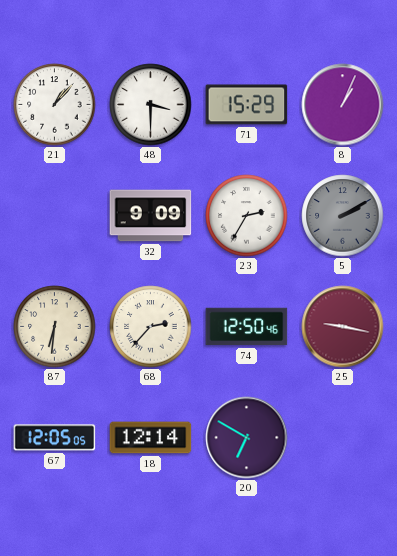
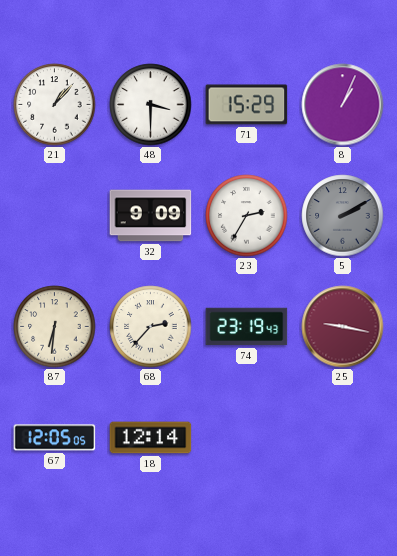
74: 12:50 -> 23:19
20: 6:50 -> none
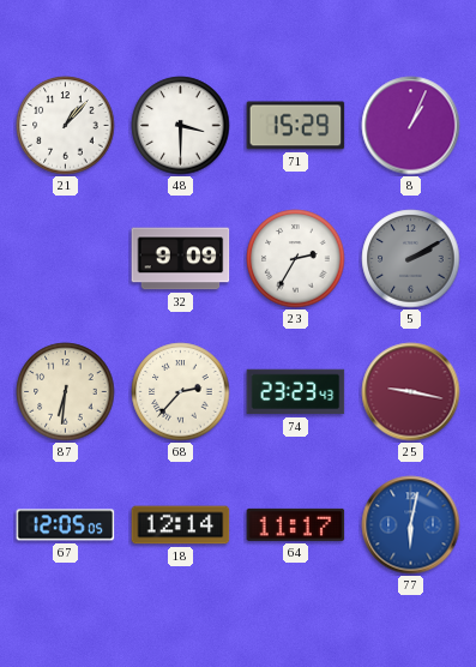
74: 23:19 -> 23:23
64: none -> 11:17
77: none -> 6:02
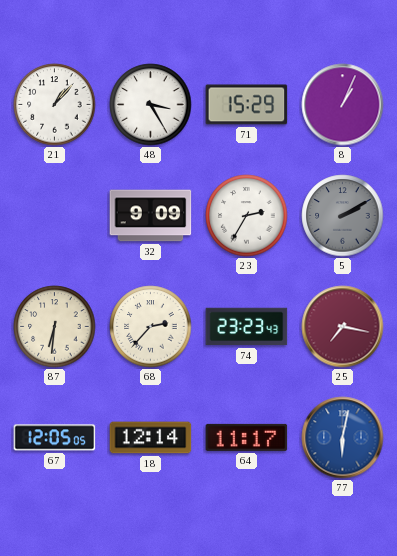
48: 3:30 -> 3:25
25: 9:17 -> 7:17
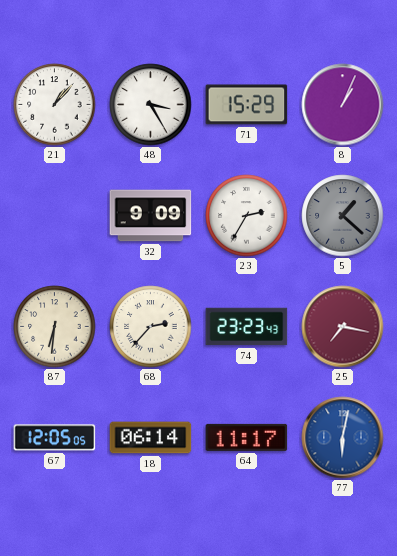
5: 2:10 -> 1:22
18: 12:14 -> 06:14
